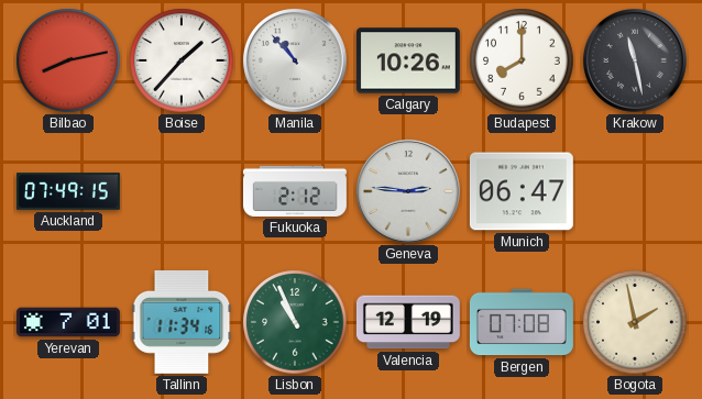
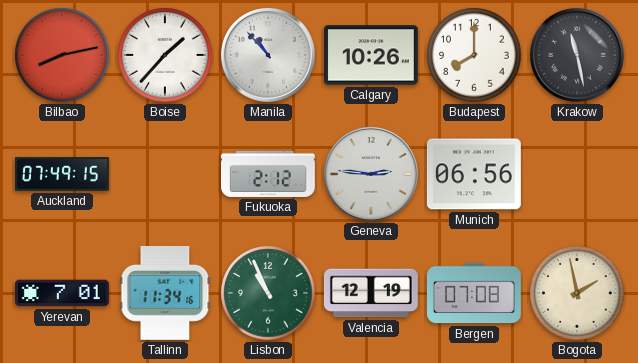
Munich: 06:47 -> 06:56
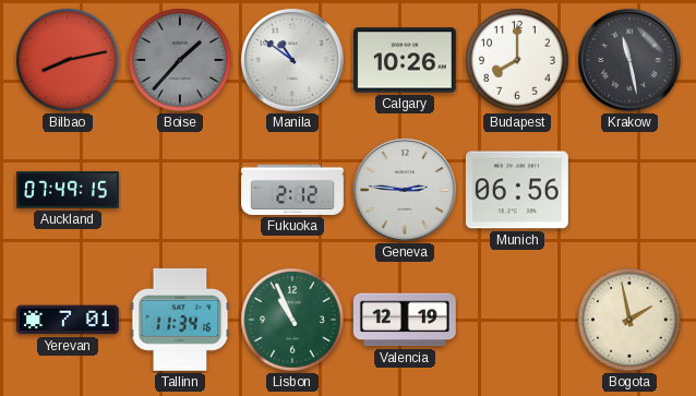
Boise dial: white -> grey
Manila: 10:53 -> 10:51
Bergen: 07:08 -> none
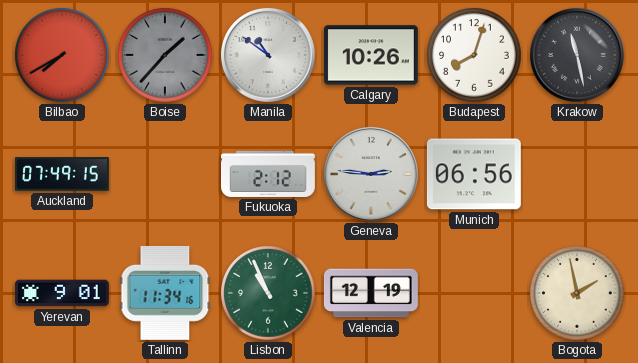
Bilbao: 8:13 -> 7:40
Budapest: 8:00 -> 8:03
Yerevan: 7:01 -> 9:01
